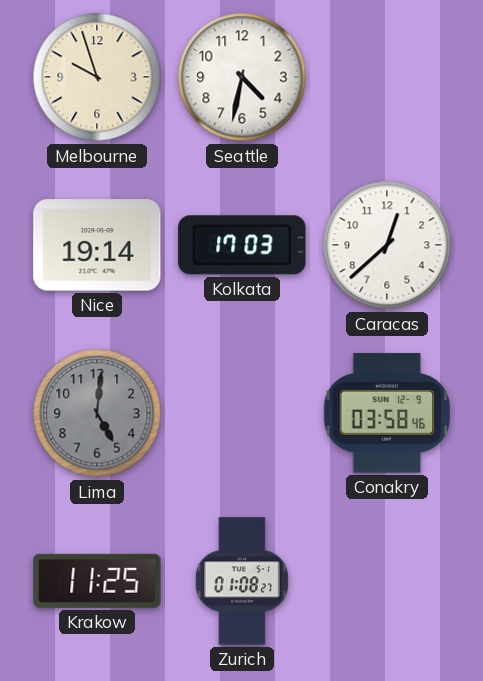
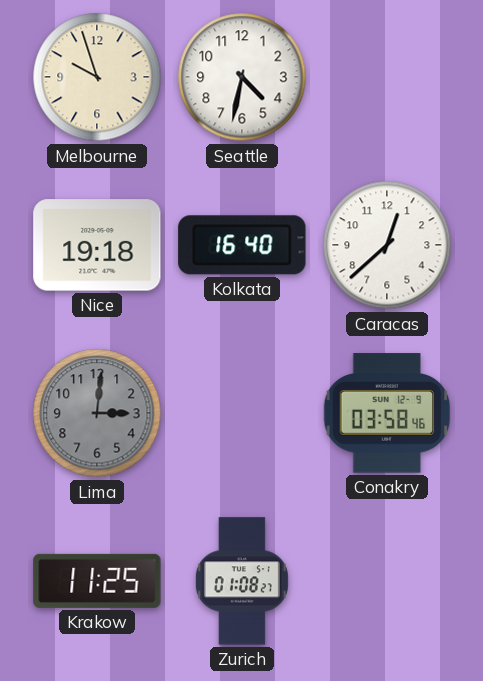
Nice: 19:14 -> 19:18
Kolkata: 17:03 -> 16:40
Lima: 5:01 -> 3:01
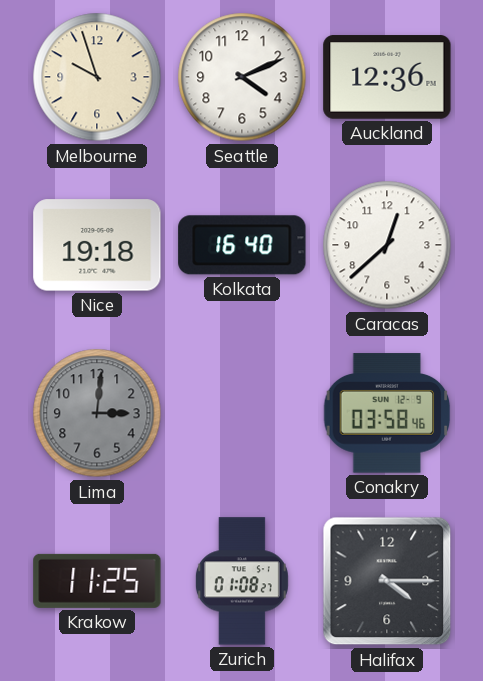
Seattle: 4:32 -> 4:11
Auckland: none -> 12:36
Halifax: none -> 4:15
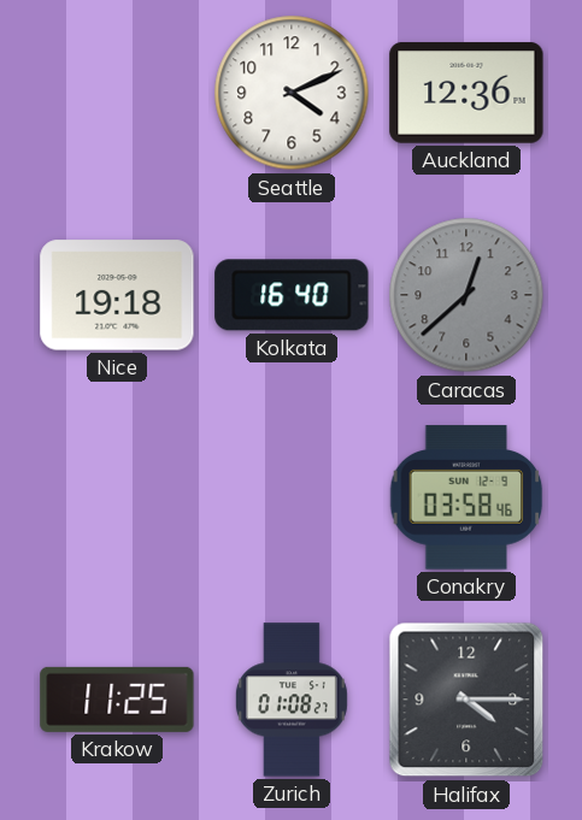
Melbourne: 9:57 -> none
Caracas dial: white -> grey
Lima: 3:01 -> none
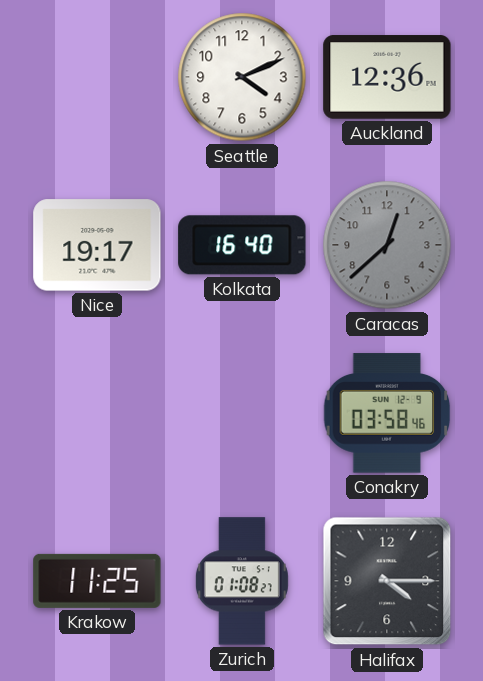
Nice: 19:18 -> 19:17
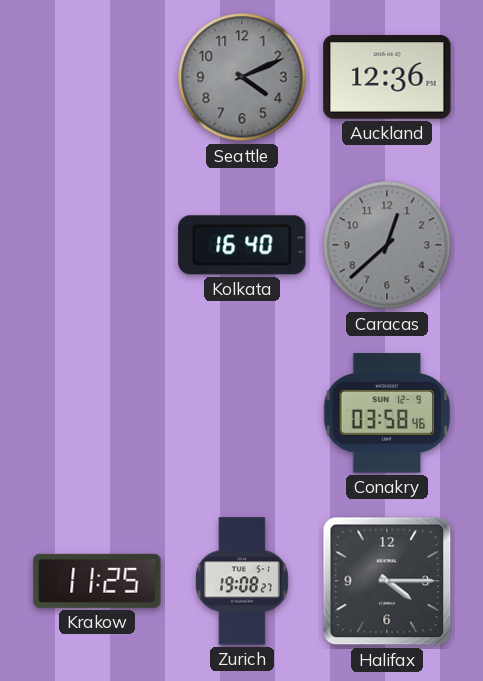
Seattle dial: white -> grey
Nice: 19:17 -> none
Zurich: 01:08 -> 19:08
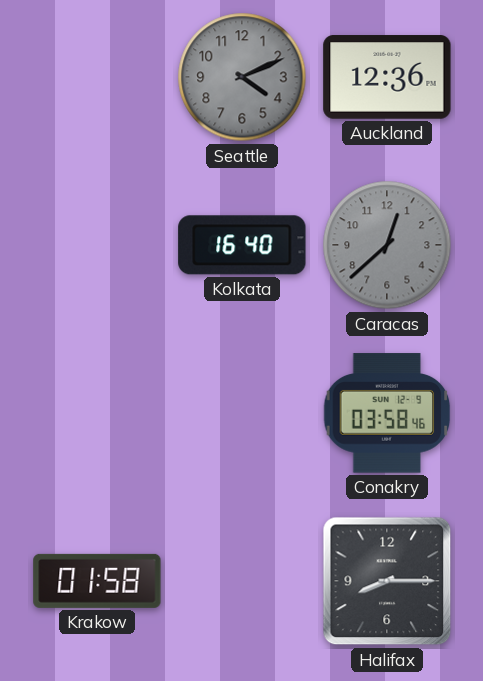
Krakow: 11:25 -> 01:58
Zurich: 19:08 -> none
Halifax: 4:15 -> 8:15
